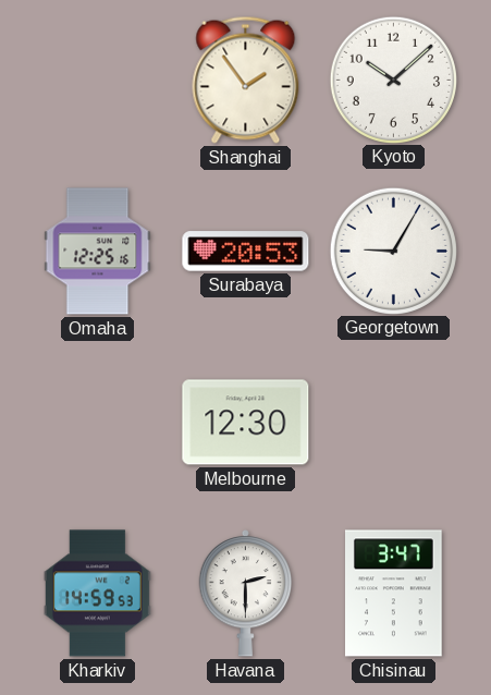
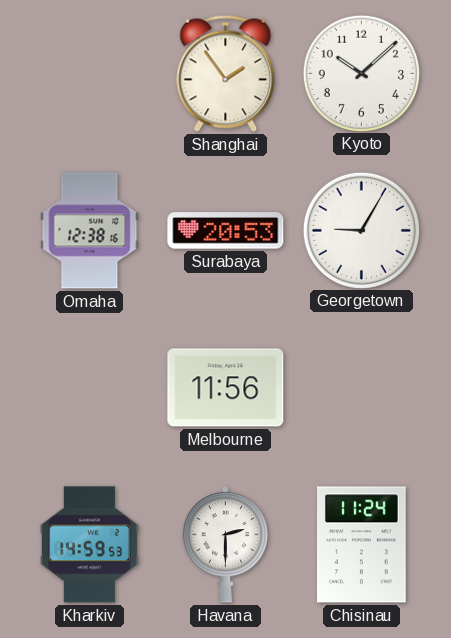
Omaha: 12:25 -> 12:38
Melbourne: 12:30 -> 11:56
Chisinau: 3:47 -> 11:24
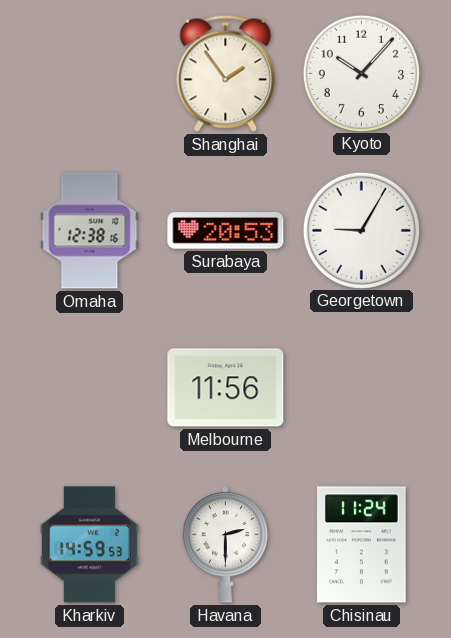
Kyoto: 10:08 -> 10:07
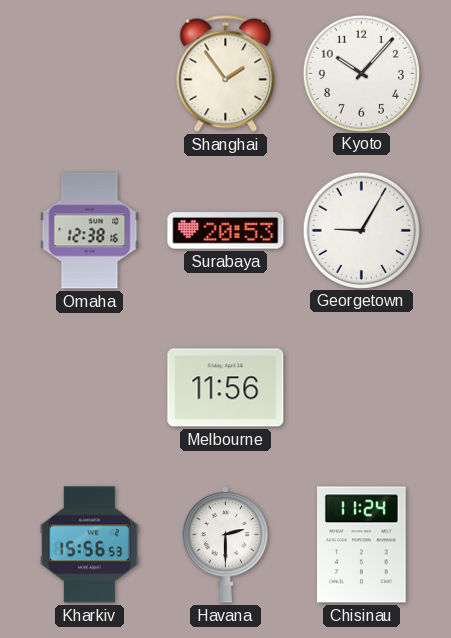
Kharkiv: 14:59 -> 15:56
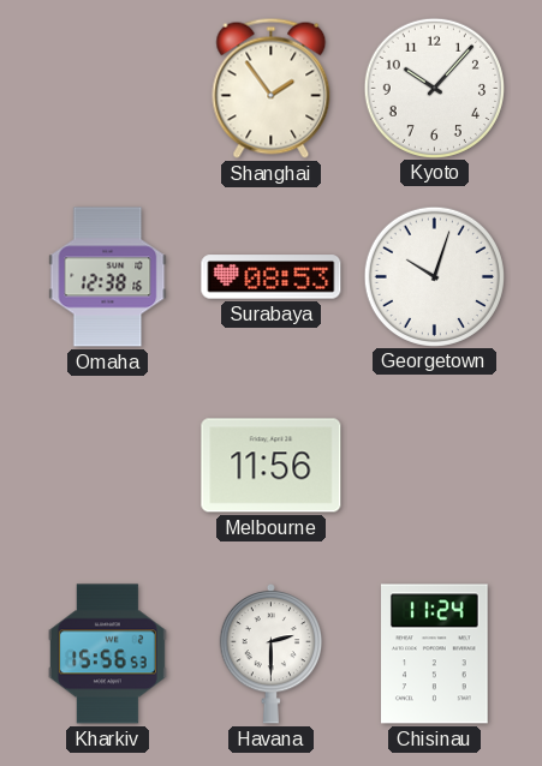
Surabaya: 20:53 -> 08:53
Georgetown: 9:05 -> 10:03
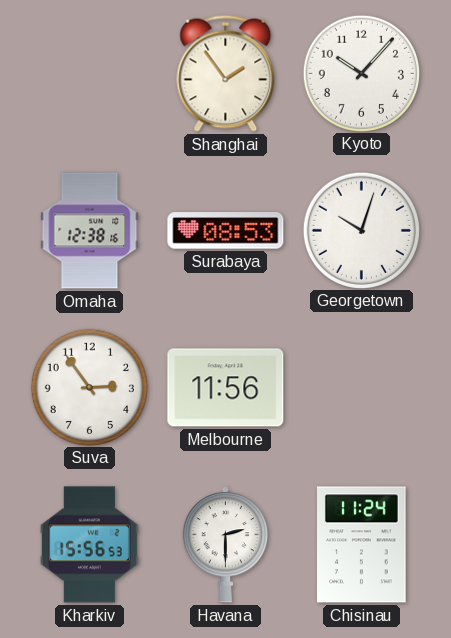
Suva: none -> 2:54
